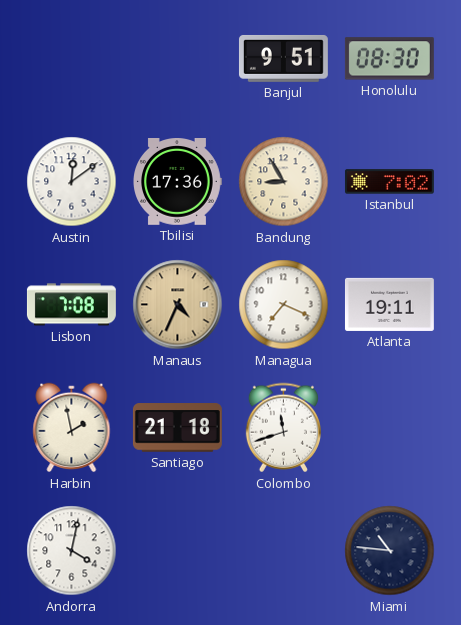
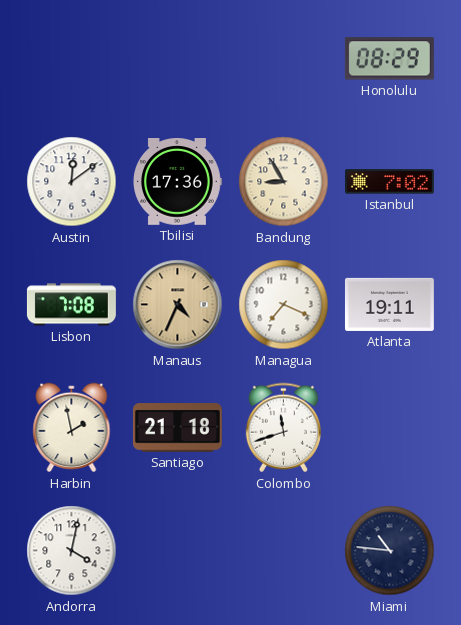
Banjul: 9:51 -> none
Honolulu: 08:30 -> 08:29
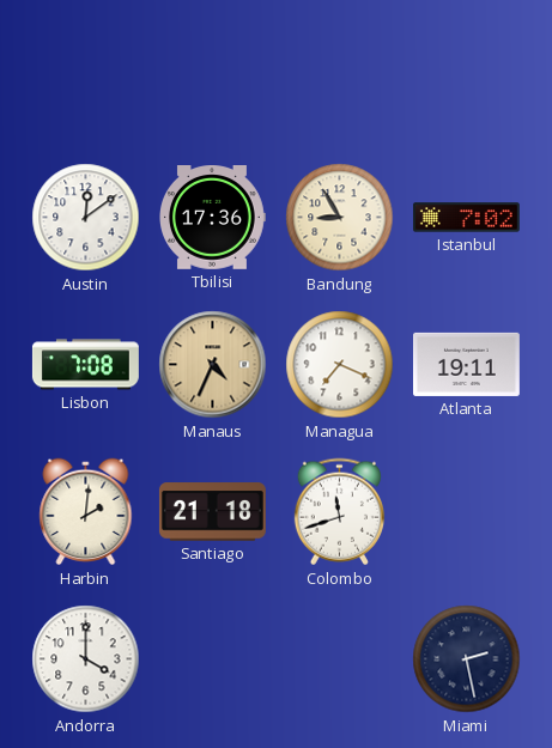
Honolulu: 08:29 -> none
Harbin: 1:58 -> 2:01
Andorra: 4:02 -> 4:00
Miami: 10:46 -> 2:28
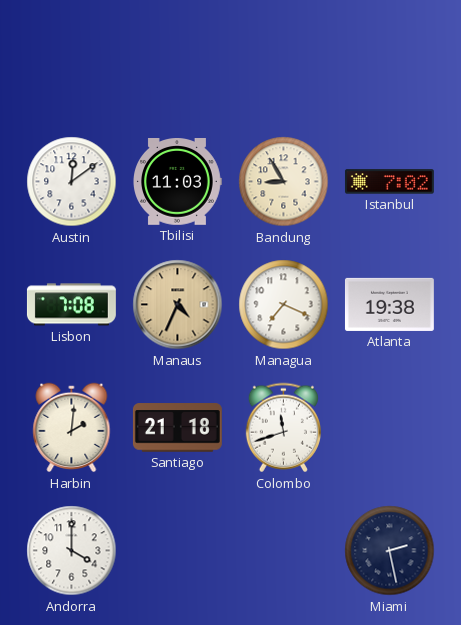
Tbilisi: 17:36 -> 11:03
Atlanta: 19:11 -> 19:38
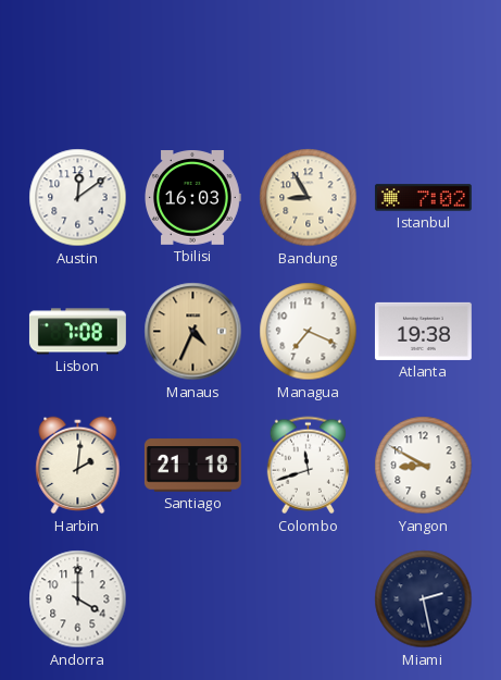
Tbilisi: 11:03 -> 16:03
Yangon: none -> 8:50
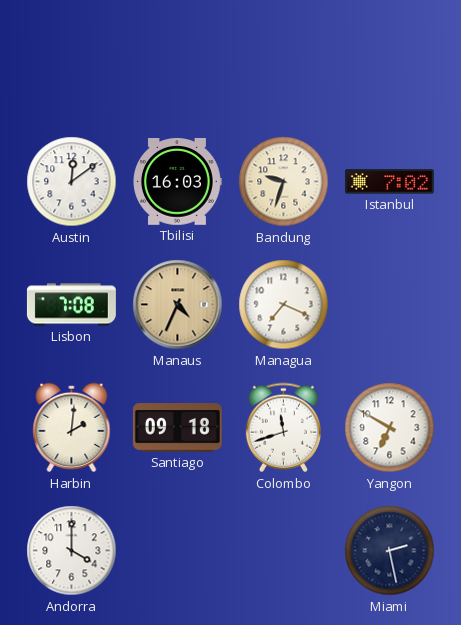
Bandung: 8:55 -> 9:33
Atlanta: 19:38 -> none
Santiago: 21:18 -> 09:18
Yangon: 8:50 -> 6:50
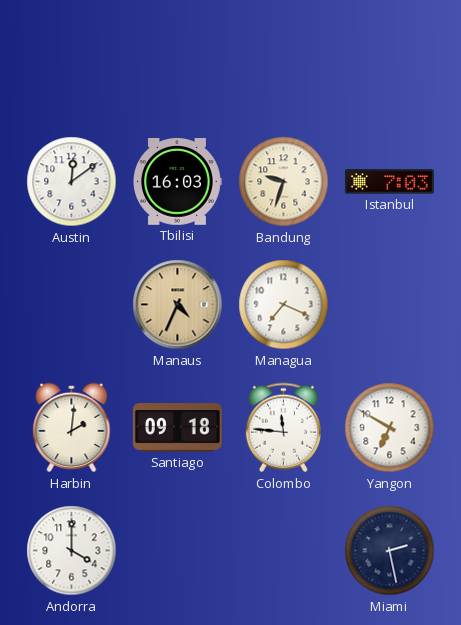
Istanbul: 7:02 -> 7:03
Lisbon: 7:08 -> none
Colombo: 11:42 -> 11:46
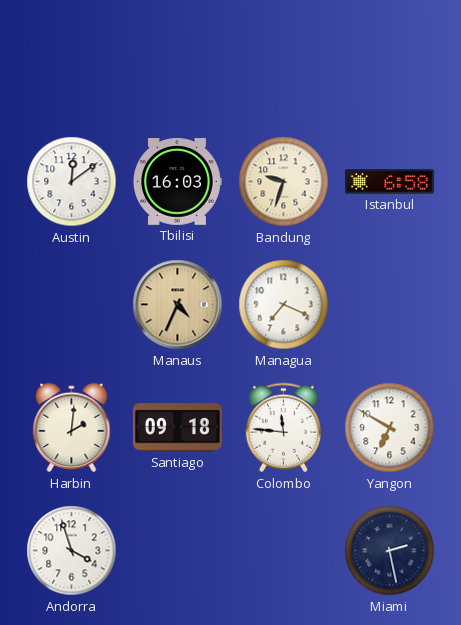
Istanbul: 7:03 -> 6:58
Andorra: 4:00 -> 3:57
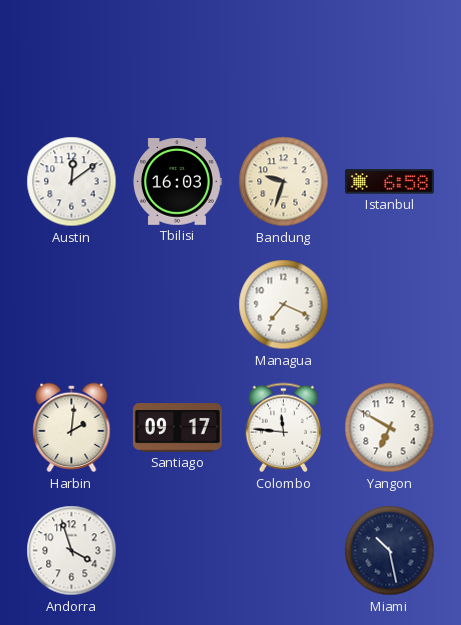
Manaus: 4:34 -> none
Santiago: 09:18 -> 09:17
Miami: 2:28 -> 10:28
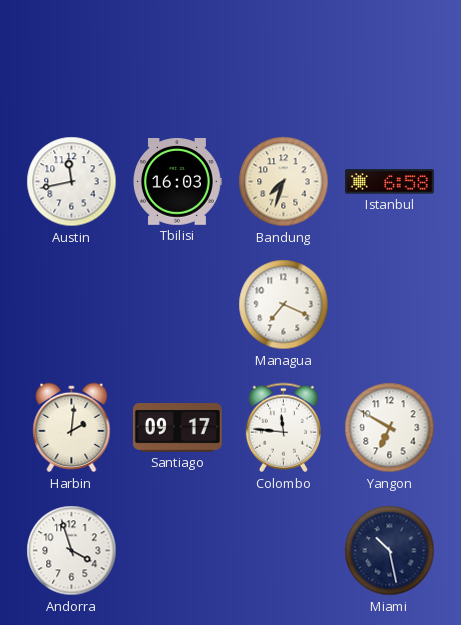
Austin: 12:09 -> 11:43
Bandung: 9:33 -> 7:33
